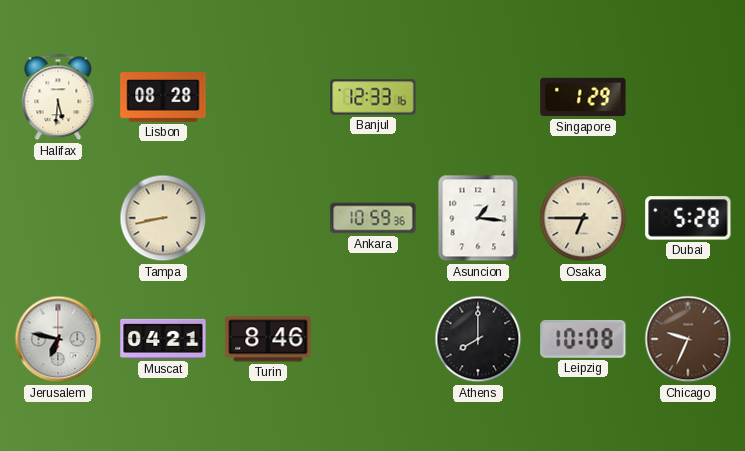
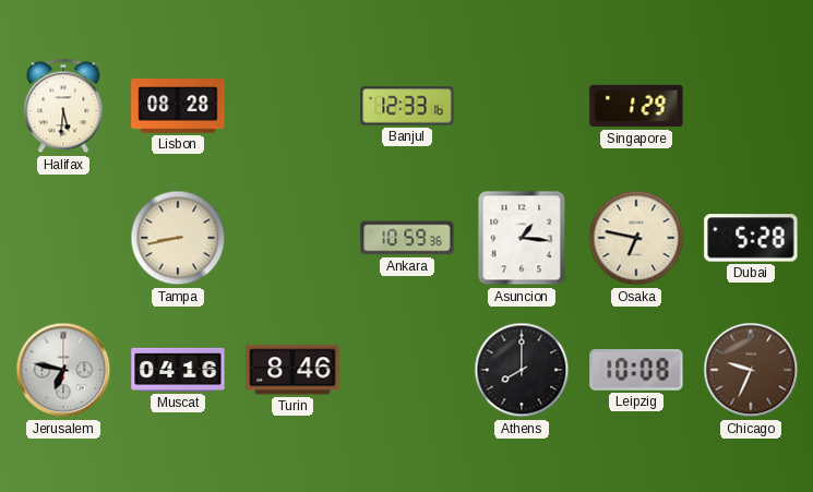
Osaka: 6:45 -> 6:47
Muscat: 04:21 -> 04:16
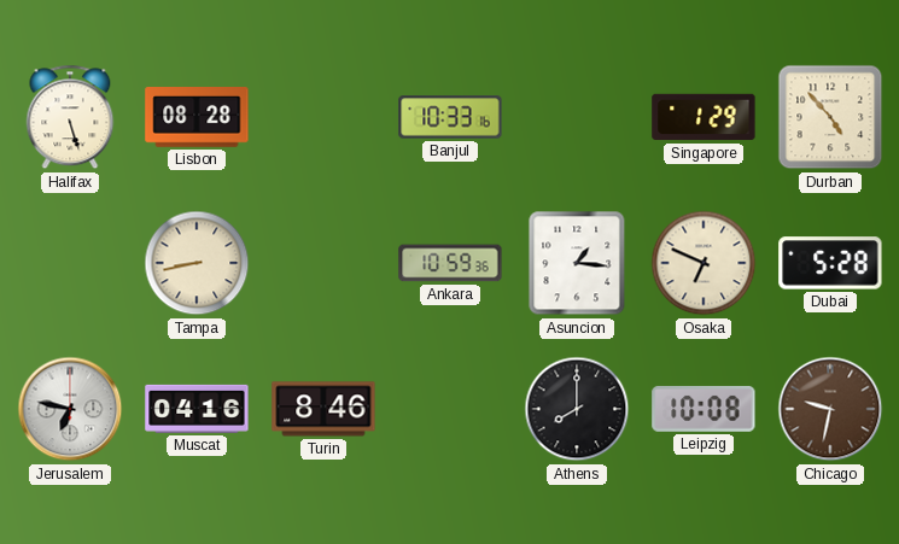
Halifax: 5:31 -> 5:27
Banjul: 12:33 -> 10:33
Durban: none -> 4:53
Osaka: 6:47 -> 6:49
Chicago: 9:34 -> 9:32
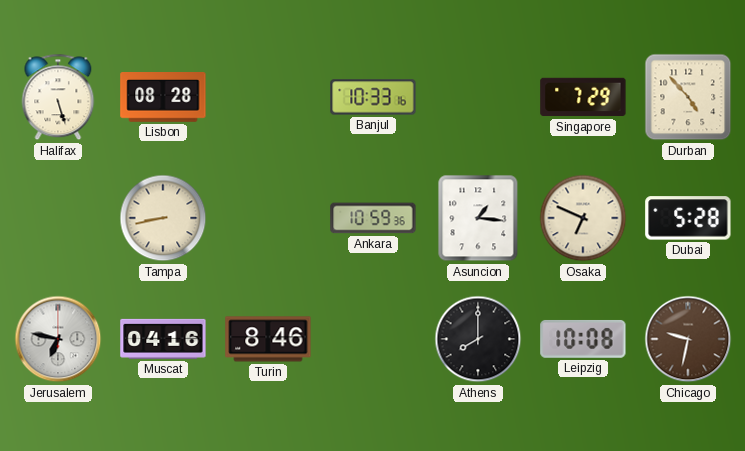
Singapore: 1:29 -> 7:29
